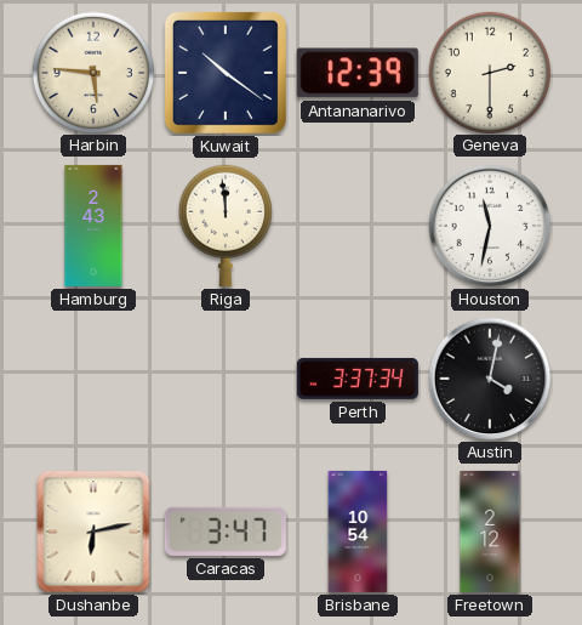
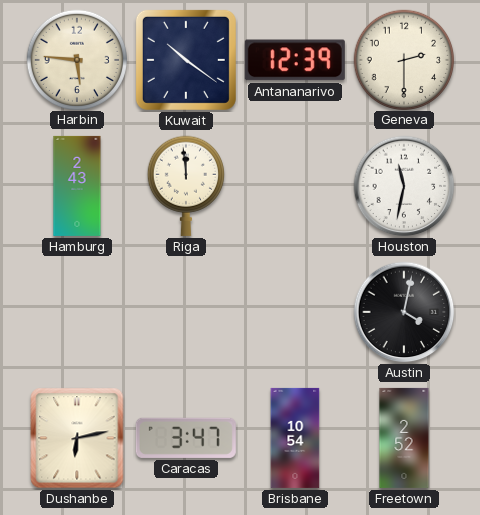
Perth: 3:37 -> none
Freetown: 2:12 -> 2:52
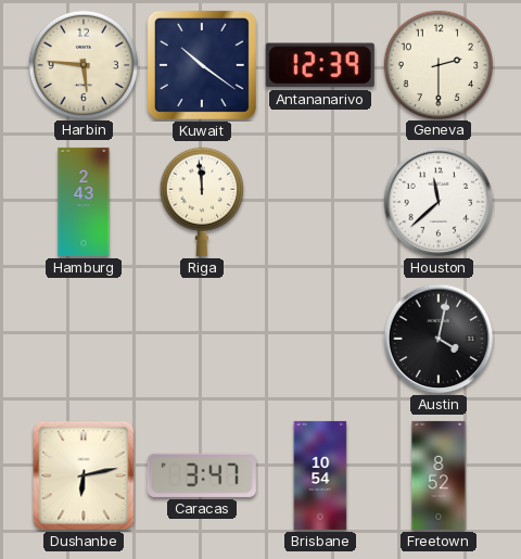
Houston: 11:32 -> 11:38
Freetown: 2:52 -> 8:52
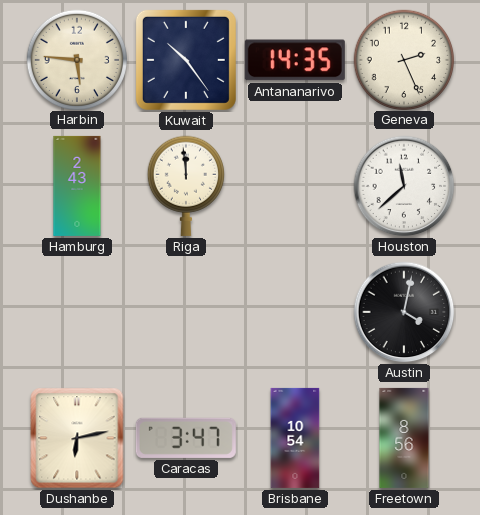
Kuwait: 10:21 -> 10:24
Antananarivo: 12:39 -> 14:35
Geneva: 2:30 -> 2:26
Freetown: 8:52 -> 8:56
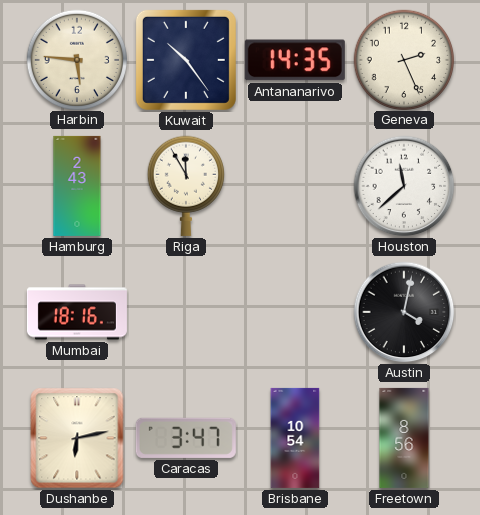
Riga: 11:59 -> 11:55
Mumbai: none -> 18:16
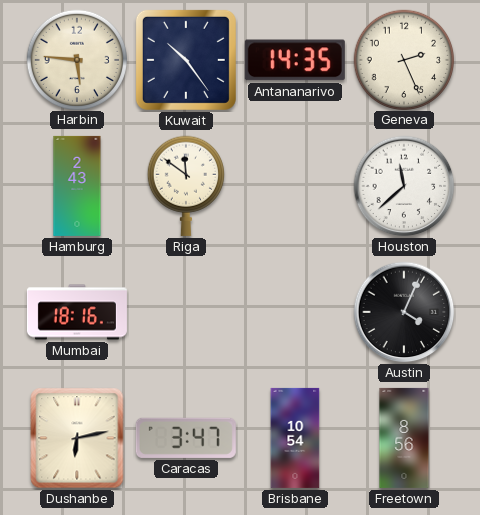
Riga: 11:55 -> 11:51
Austin: 4:02 -> 4:04
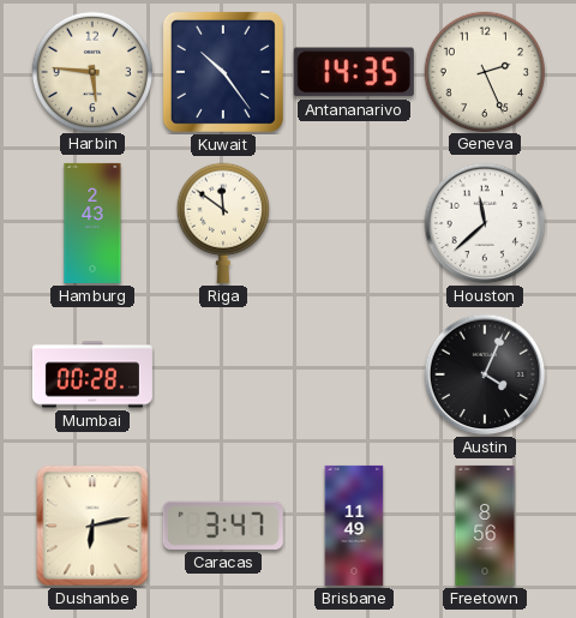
Mumbai: 18:16 -> 00:28
Brisbane: 10:54 -> 11:49
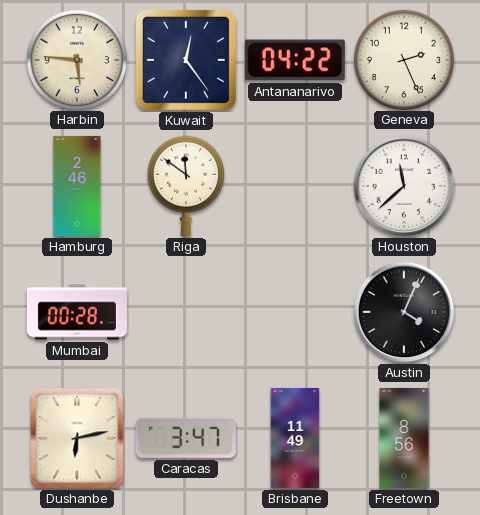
Kuwait: 10:24 -> 12:24
Antananarivo: 14:35 -> 04:22
Hamburg: 2:43 -> 2:46
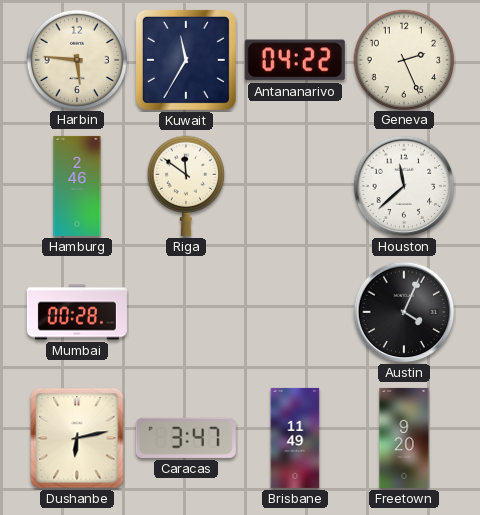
Kuwait: 12:24 -> 11:35
Freetown: 8:56 -> 9:20
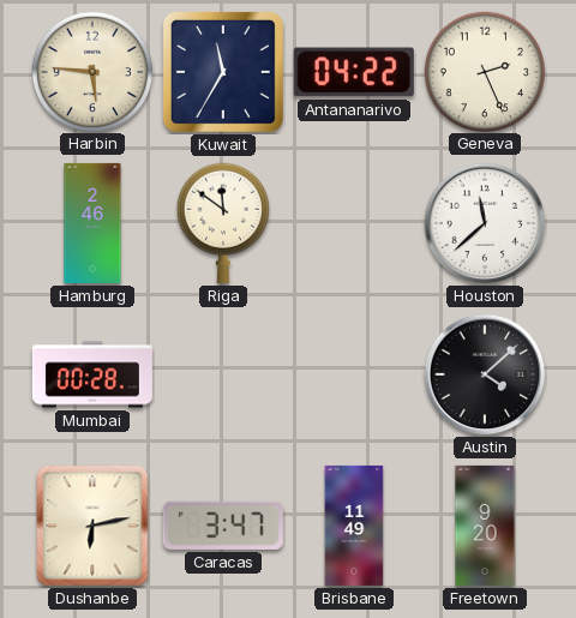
Austin: 4:04 -> 4:08
